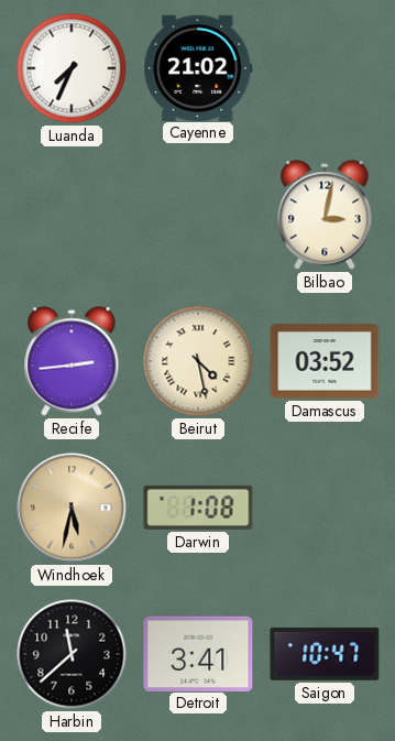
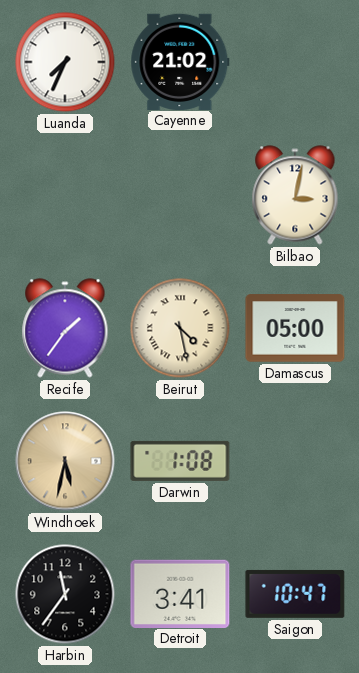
Recife: 2:44 -> 1:36
Damascus: 03:52 -> 05:00
Harbin: 11:38 -> 11:36
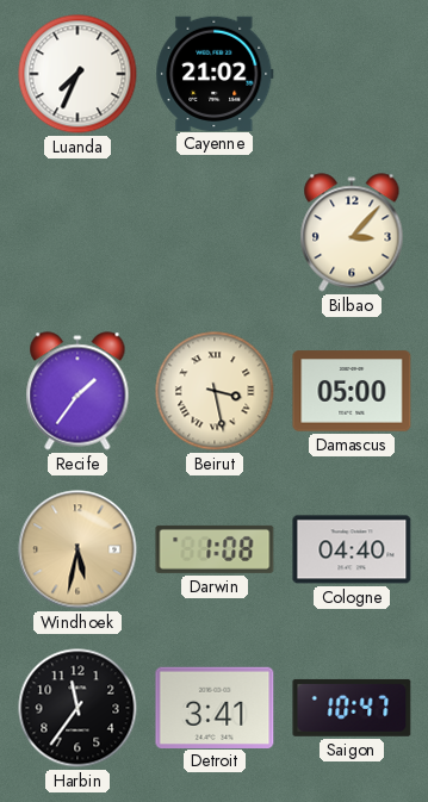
Bilbao: 3:02 -> 3:07
Beirut: 4:28 -> 3:28
Cologne: none -> 04:40
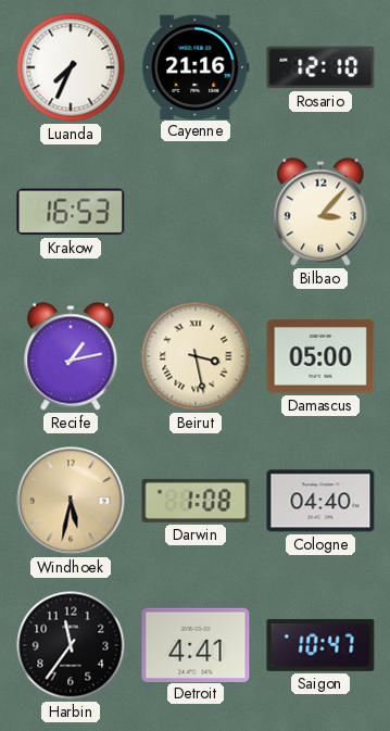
Cayenne: 21:02 -> 21:16
Rosario: none -> 12:10
Krakow: none -> 16:53
Recife: 1:36 -> 1:13
Detroit: 3:41 -> 4:41
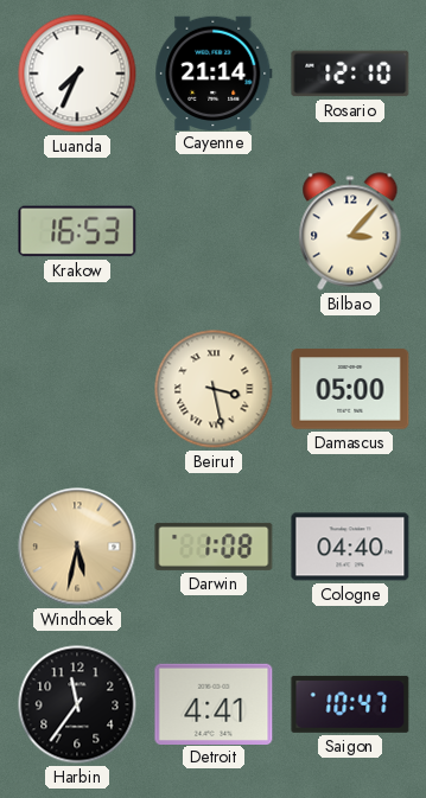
Cayenne: 21:16 -> 21:14
Recife: 1:13 -> none
